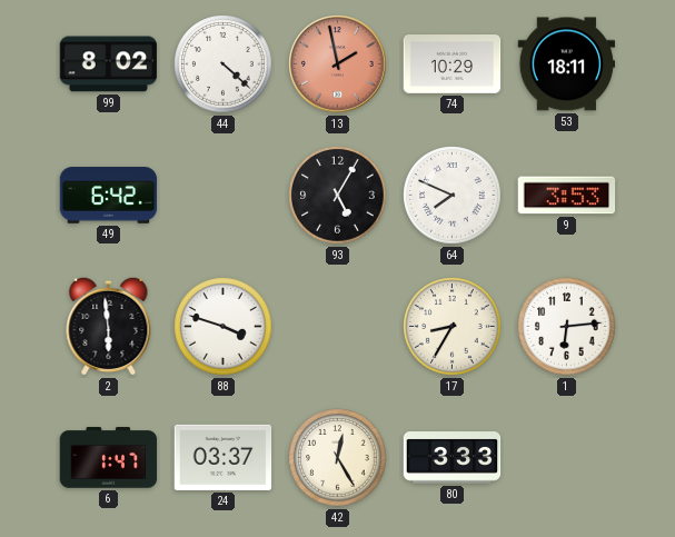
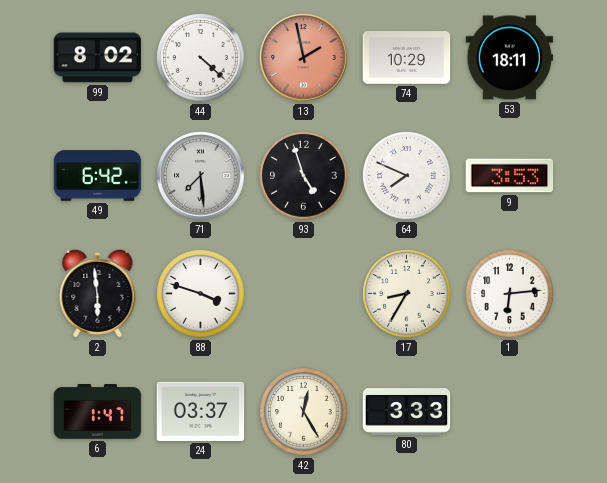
71: none -> 7:29
93: 5:05 -> 4:57
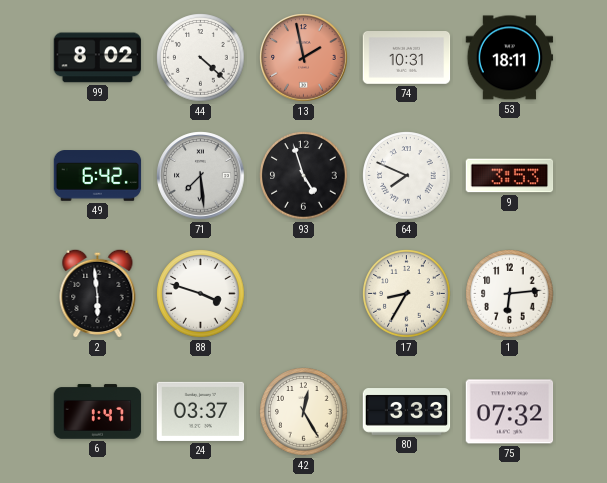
74: 10:29 -> 10:31
75: none -> 07:32
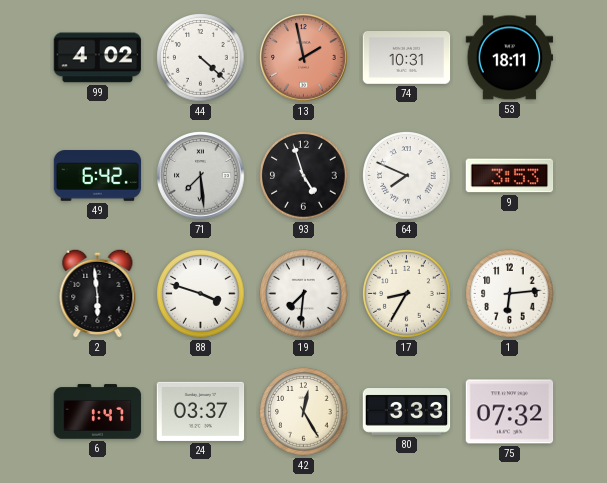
99: 8:02 -> 4:02
19: none -> 7:31
